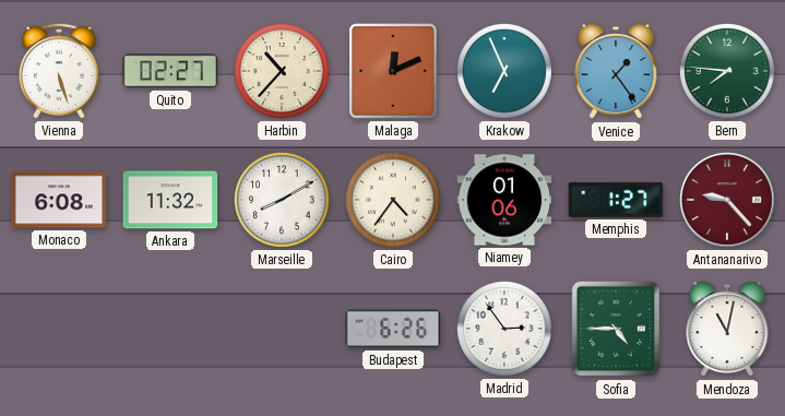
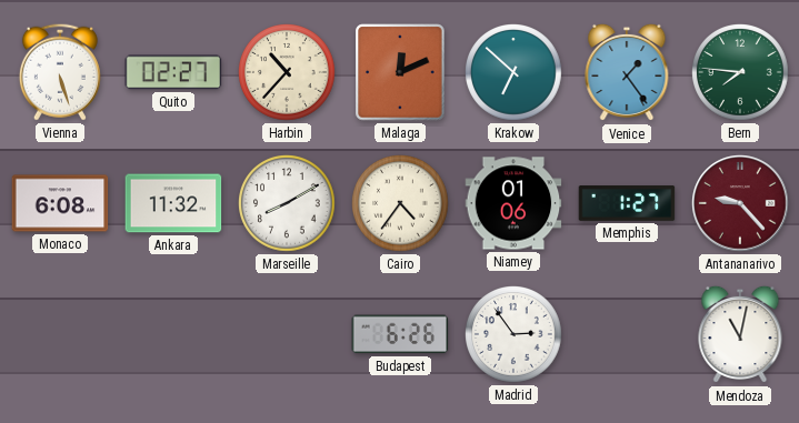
Krakow: 6:56 -> 6:52
Sofia: 4:45 -> none
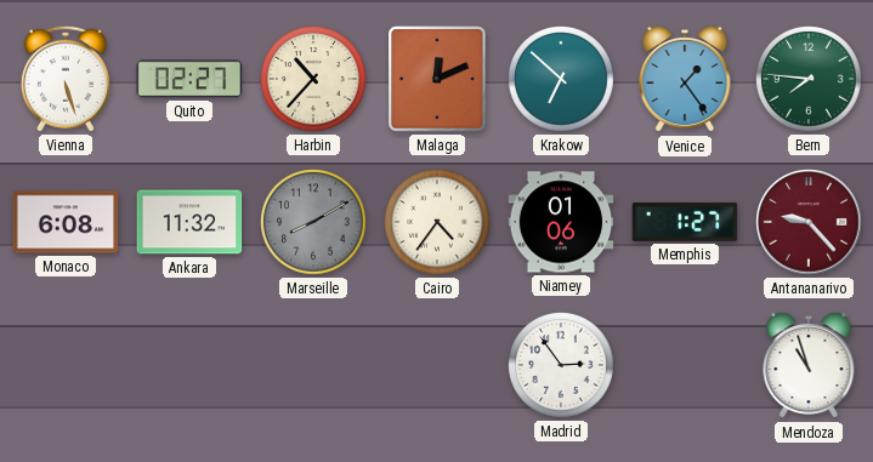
Marseille dial: white -> grey
Budapest: 6:26 -> none
Mendoza: 11:02 -> 10:57
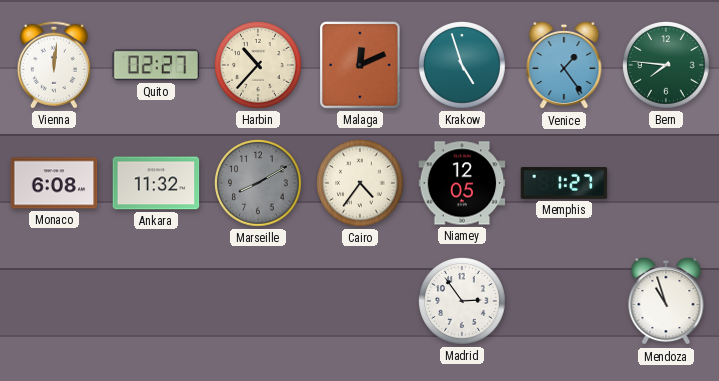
Vienna: 5:27 -> 12:01
Krakow: 6:52 -> 4:57
Niamey: 01:06 -> 12:05
Antananarivo: 9:23 -> none
